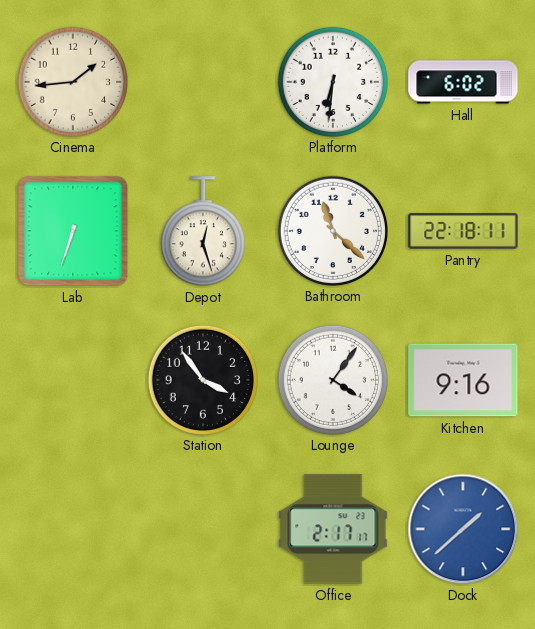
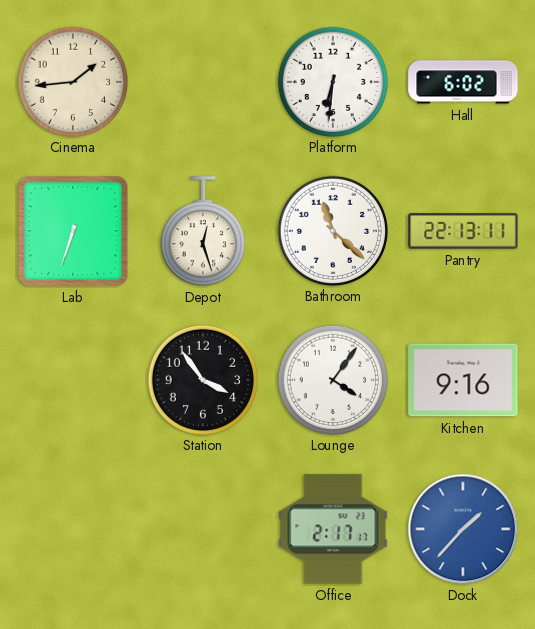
Pantry: 22:18 -> 22:13
Dock: 1:38 -> 1:37
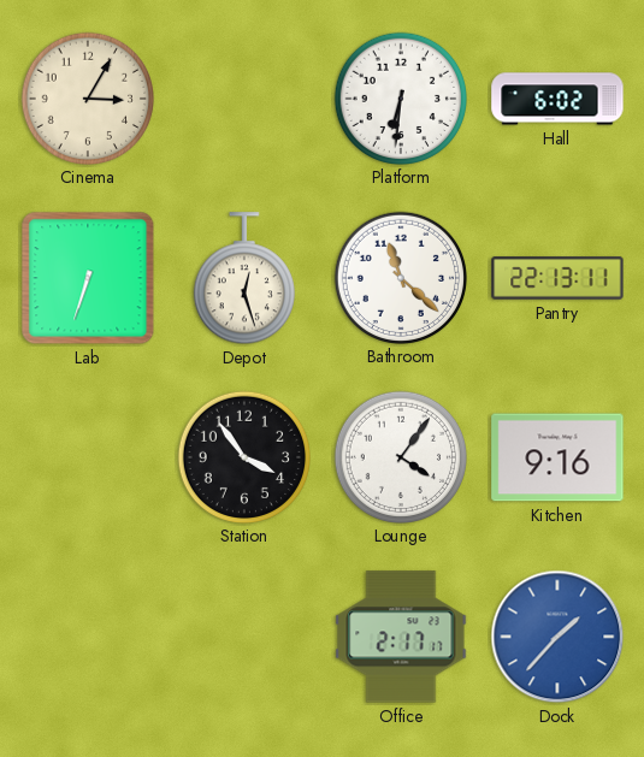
Cinema: 1:44 -> 3:05
